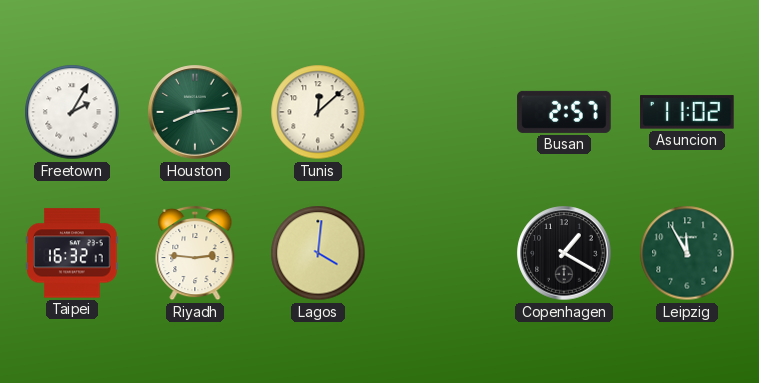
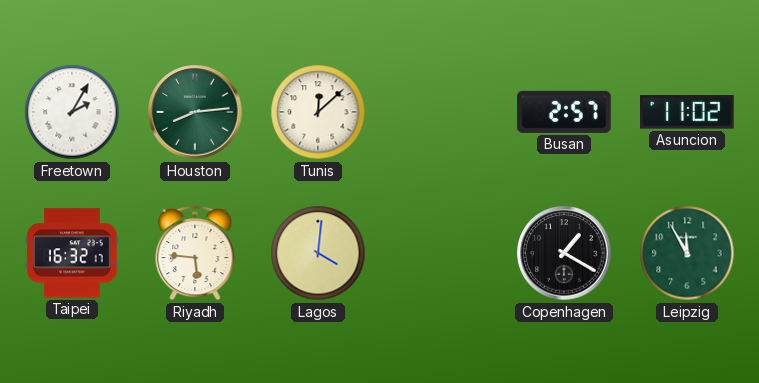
Riyadh: 2:46 -> 5:46
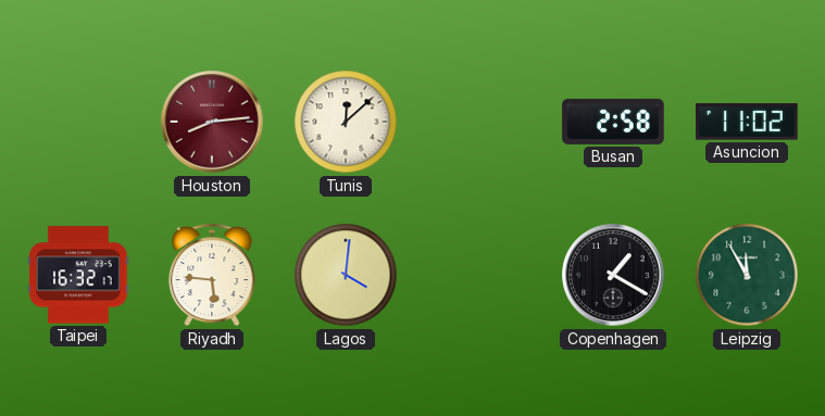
Freetown: 2:05 -> none
Houston dial: green -> burgundy
Busan: 2:57 -> 2:58
